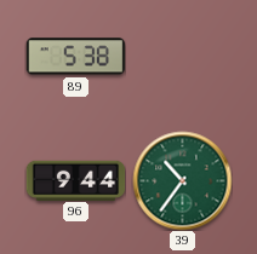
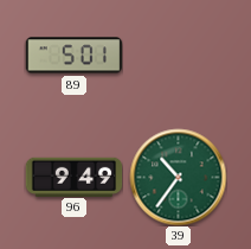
89: 5:38 -> 5:01
96: 9:44 -> 9:49
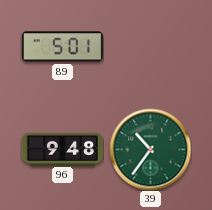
96: 9:49 -> 9:48
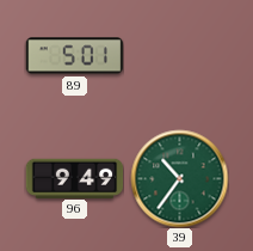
96: 9:48 -> 9:49
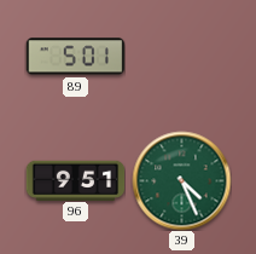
96: 9:49 -> 9:51
39: 10:36 -> 4:26
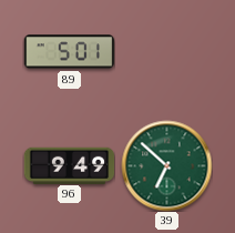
96: 9:51 -> 9:49
39: 4:26 -> 6:52
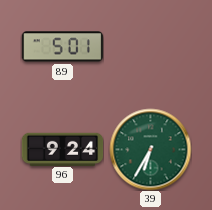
96: 9:49 -> 9:24
39: 6:52 -> 6:35
